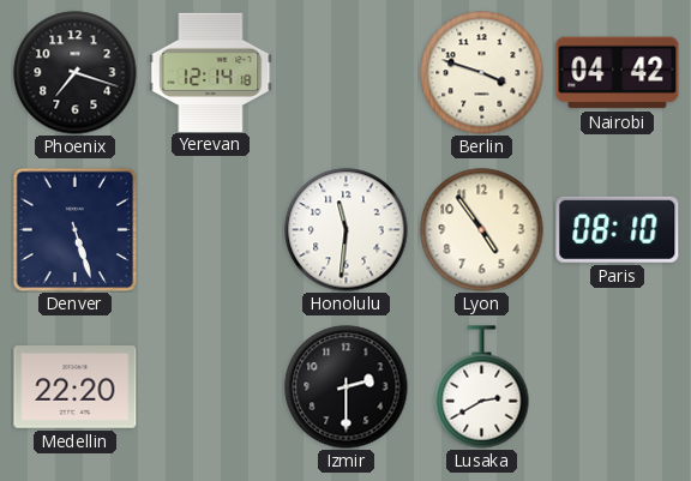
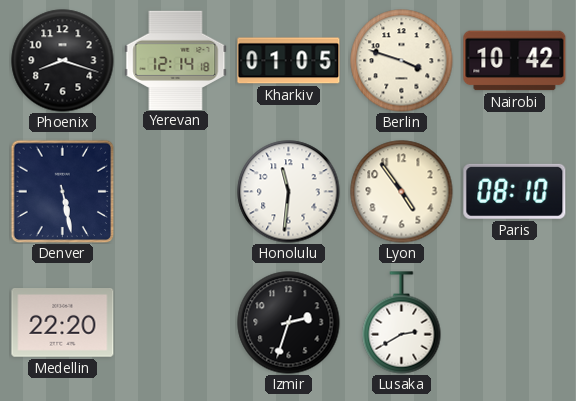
Phoenix: 7:18 -> 8:18
Kharkiv: none -> 01:05
Nairobi: 04:42 -> 10:42
Denver: 5:27 -> 5:28
Izmir: 2:30 -> 2:33
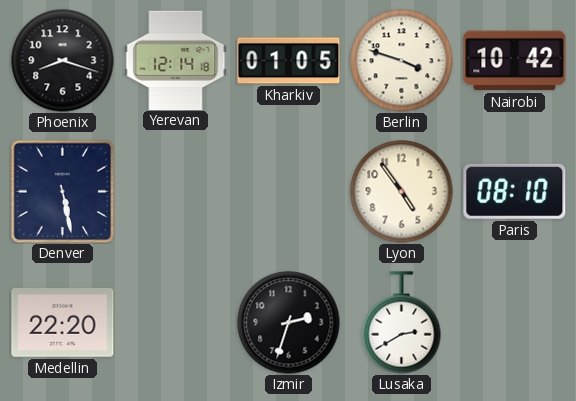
Honolulu: 11:31 -> none
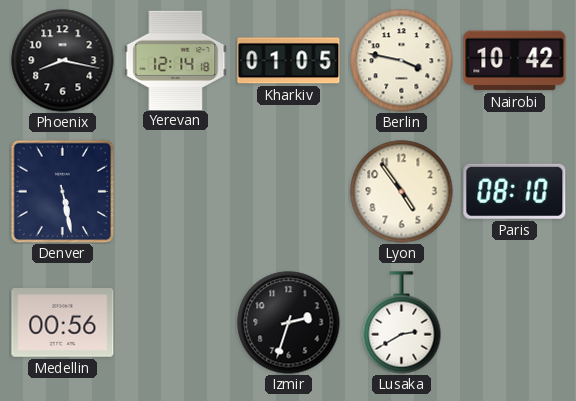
Phoenix: 8:18 -> 8:17
Berlin: 3:48 -> 3:47
Medellin: 22:20 -> 00:56
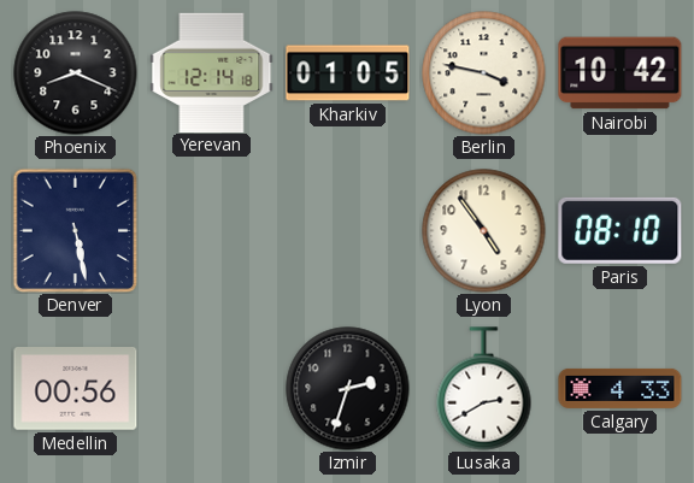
Phoenix: 8:17 -> 8:19
Calgary: none -> 4:33
